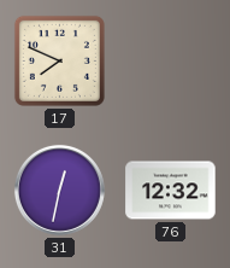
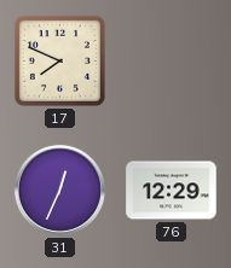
31: 12:32 -> 12:34
76: 12:32 -> 12:29
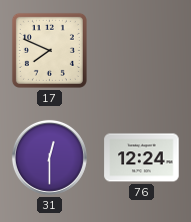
31: 12:34 -> 12:30
76: 12:29 -> 12:24
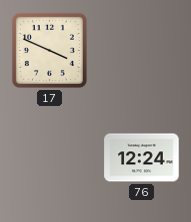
17: 7:49 -> 3:49
31: 12:30 -> none
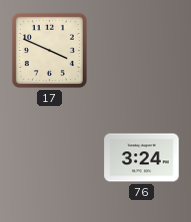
76: 12:24 -> 3:24
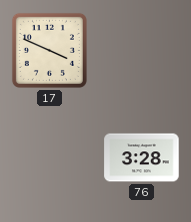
76: 3:24 -> 3:28
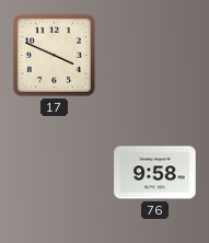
76: 3:28 -> 9:58
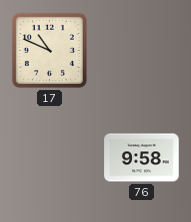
17: 3:49 -> 10:49
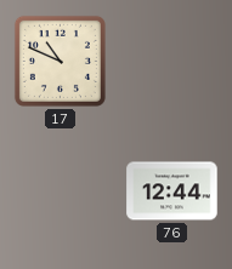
76: 9:58 -> 12:44
